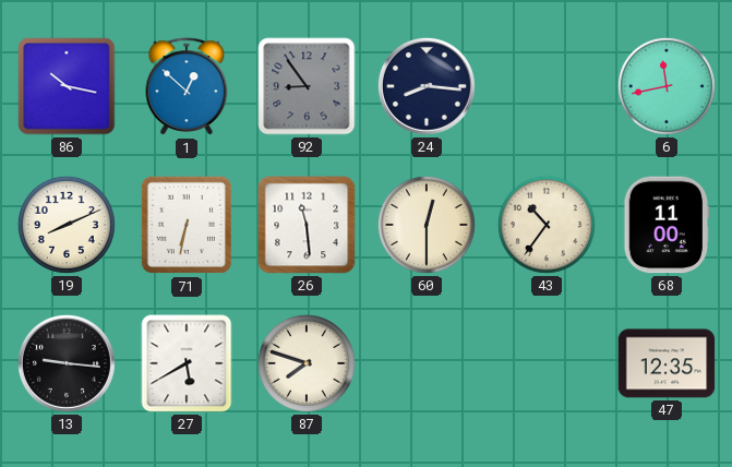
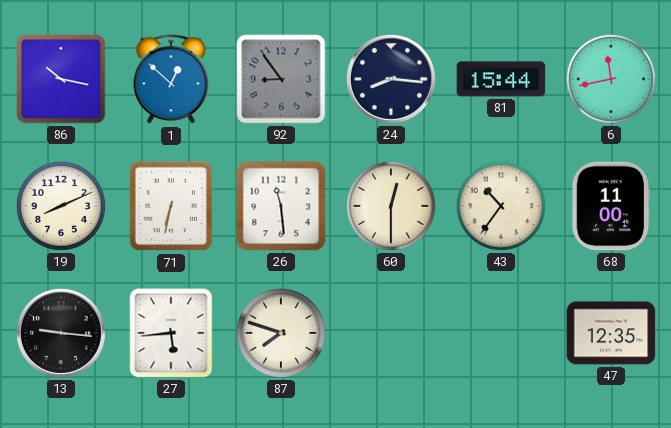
81: none -> 15:44
27: 5:40 -> 5:44
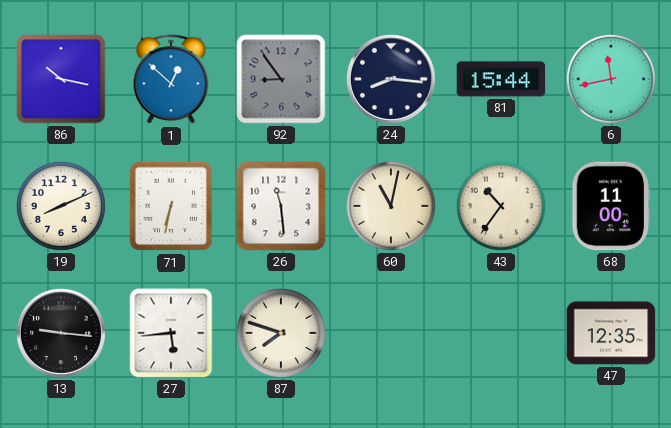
60: 12:30 -> 11:02
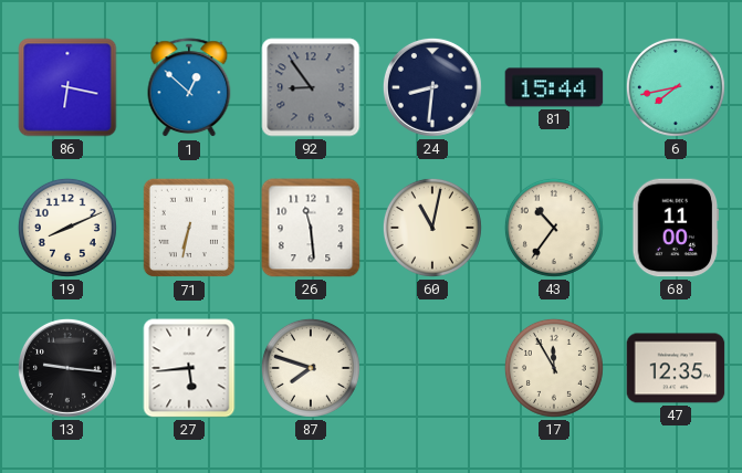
86: 10:17 -> 6:17
24: 8:16 -> 8:31
6: 11:43 -> 7:43
17: none -> 11:55
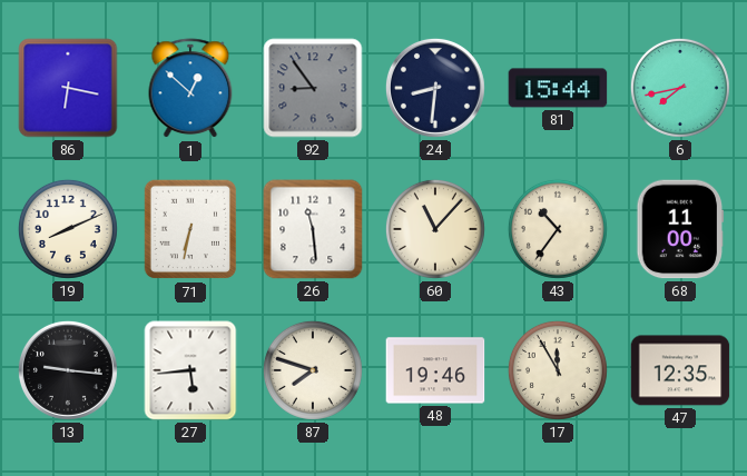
60: 11:02 -> 11:07
48: none -> 19:46
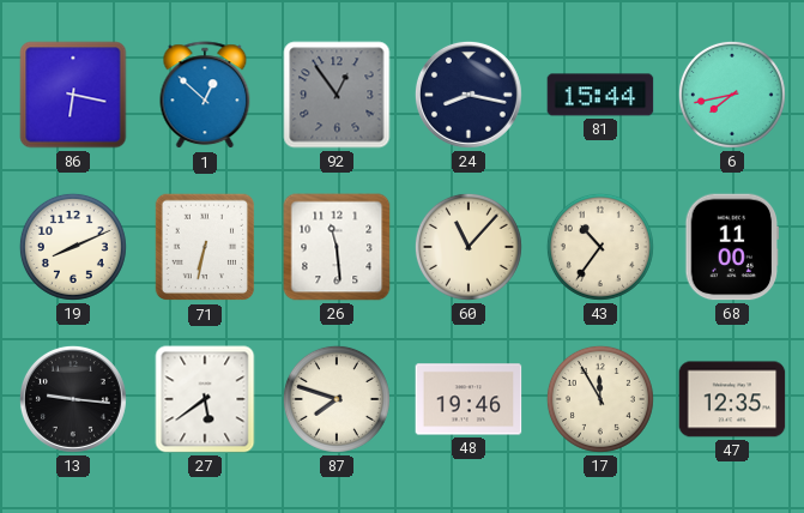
92: 8:54 -> 12:54
24: 8:31 -> 8:17
27: 5:44 -> 5:39
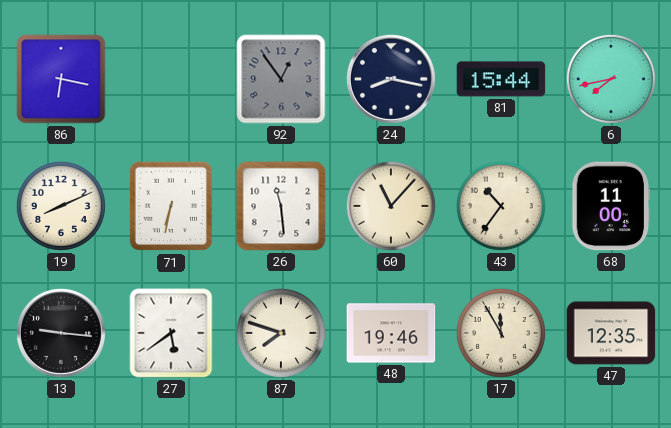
1: 12:52 -> none
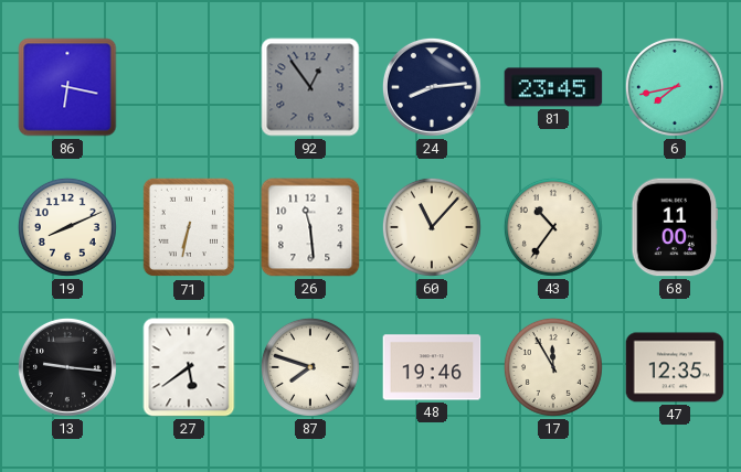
24: 8:17 -> 8:14
81: 15:44 -> 23:45
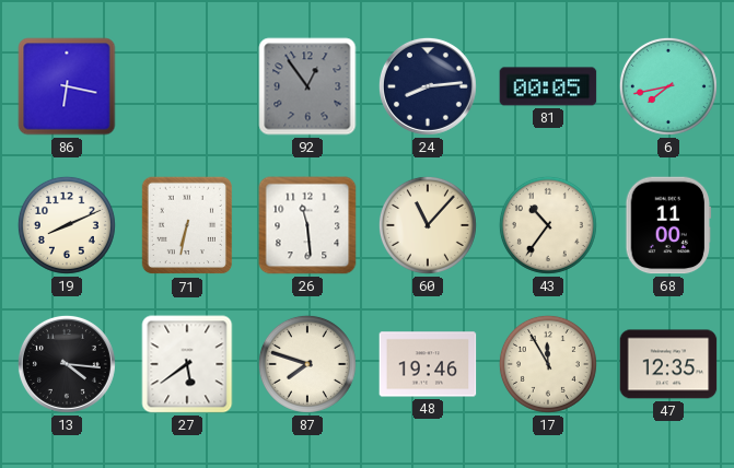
81: 23:45 -> 00:05
13: 9:16 -> 4:16
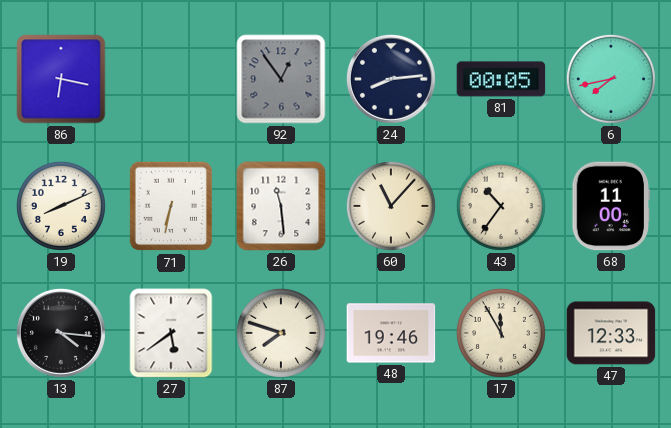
47: 12:35 -> 12:33
